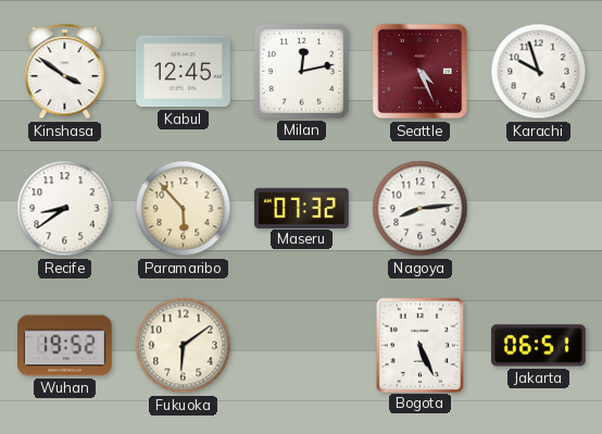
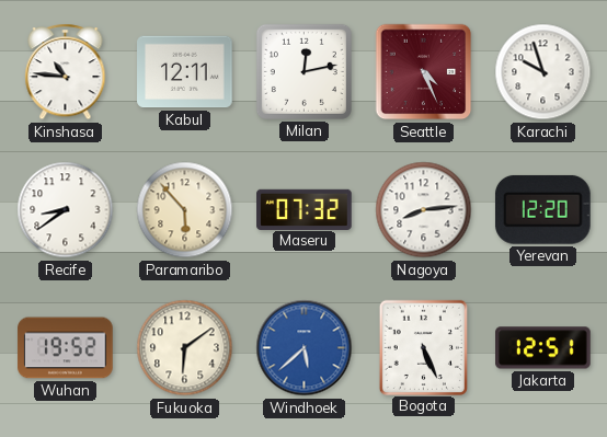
Kinshasa: 3:51 -> 10:46
Kabul: 12:45 -> 12:11
Yerevan: none -> 12:20
Windhoek: none -> 5:38
Jakarta: 06:51 -> 12:51
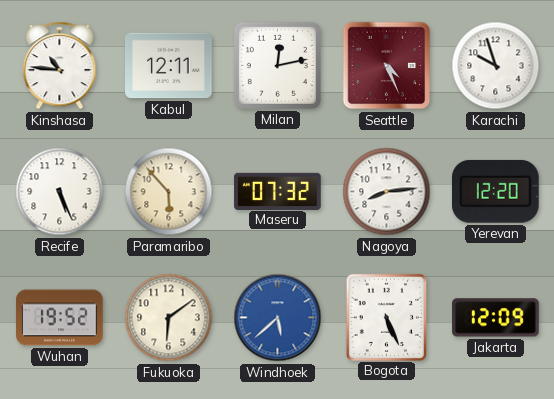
Recife: 8:39 -> 5:26
Jakarta: 12:51 -> 12:09
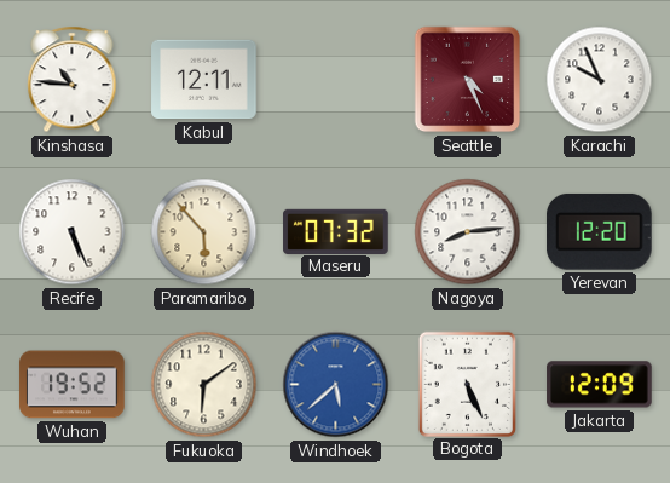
Milan: 12:13 -> none
Karachi: 9:57 -> 9:56
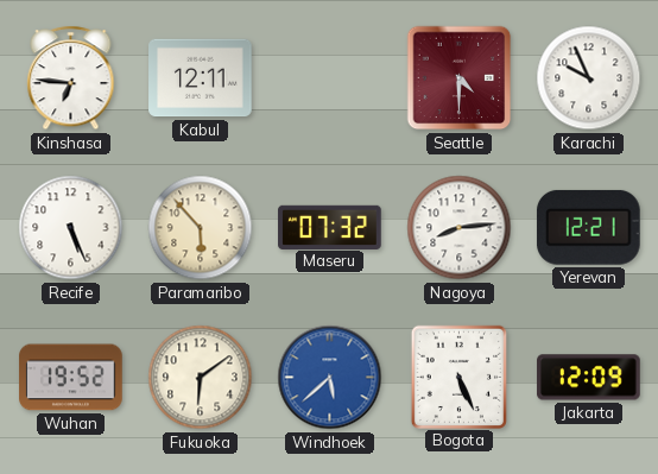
Kinshasa: 10:46 -> 6:46
Seattle: 4:26 -> 4:30
Yerevan: 12:20 -> 12:21
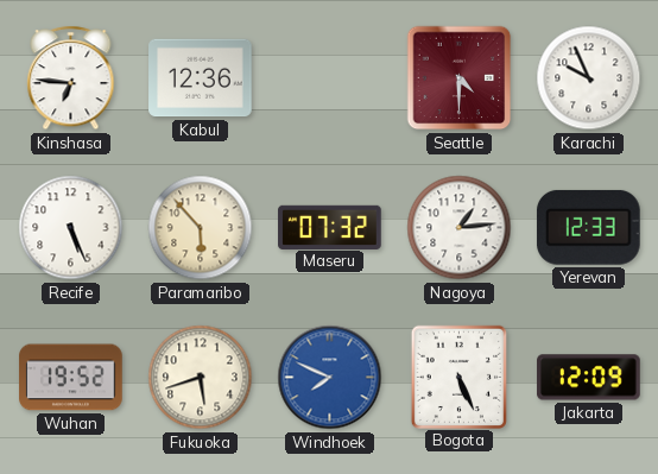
Kabul: 12:11 -> 12:36
Nagoya: 8:14 -> 1:14
Yerevan: 12:21 -> 12:33
Fukuoka: 6:09 -> 5:42
Windhoek: 5:38 -> 7:49
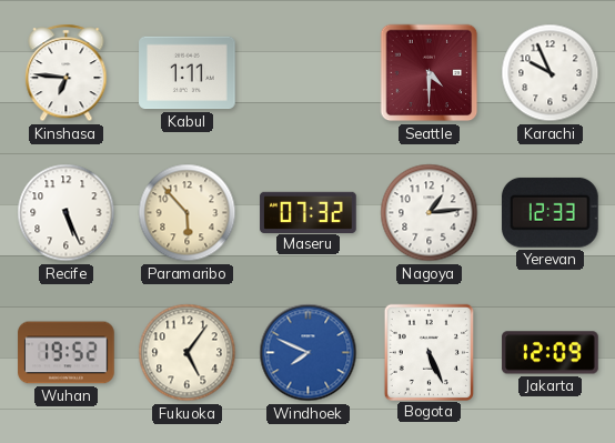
Kabul: 12:36 -> 1:11
Fukuoka: 5:42 -> 5:06
